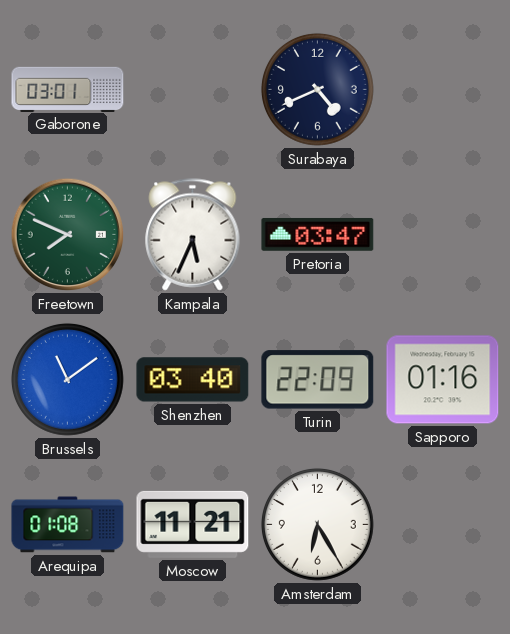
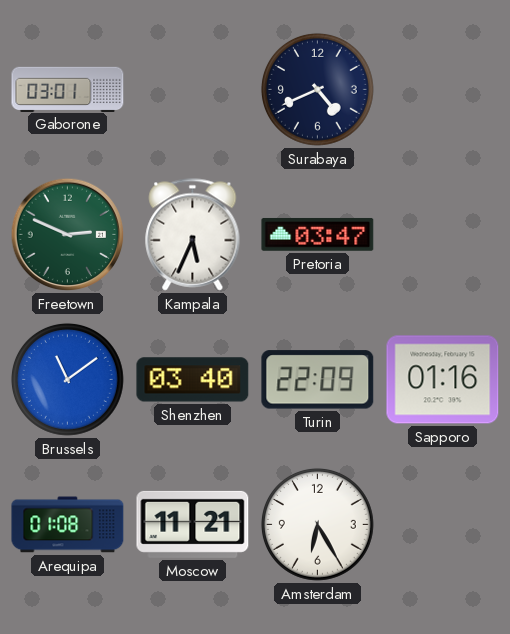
Freetown: 7:49 -> 2:49
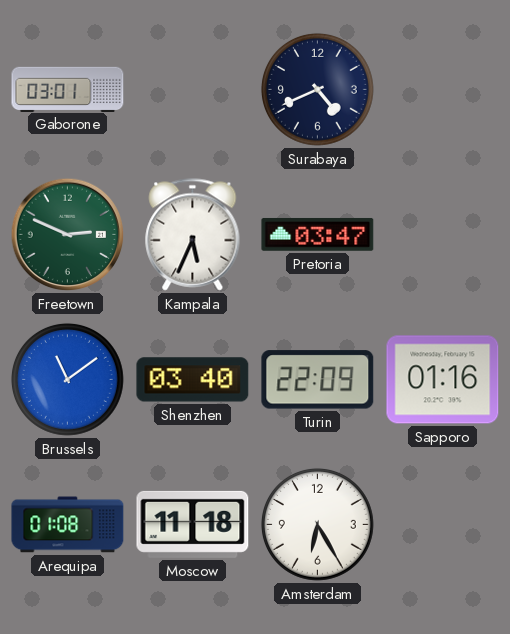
Moscow: 11:21 -> 11:18
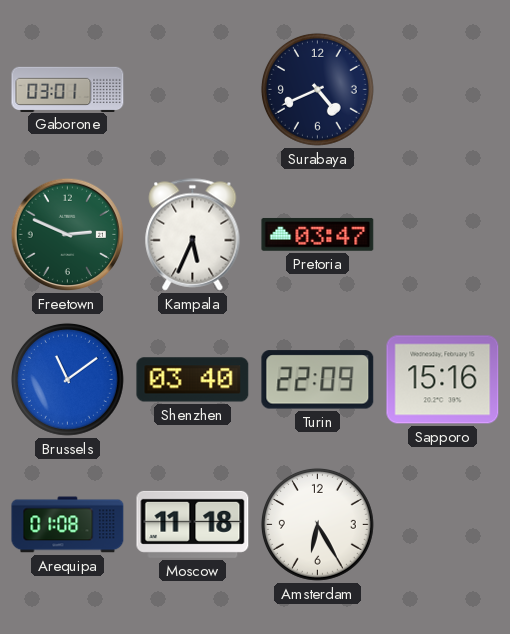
Sapporo: 01:16 -> 15:16
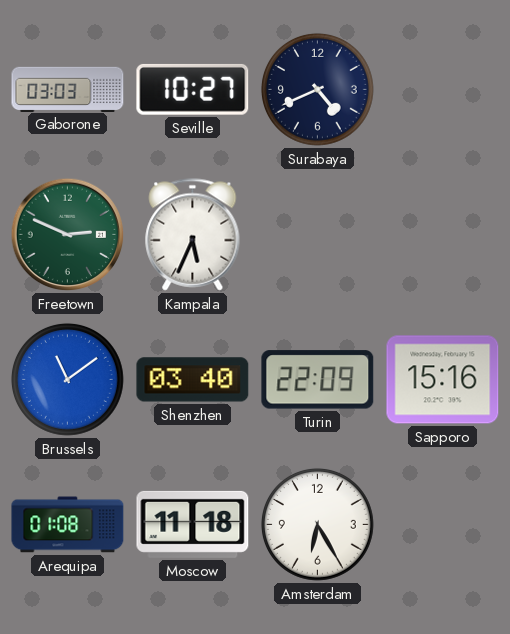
Gaborone: 03:01 -> 03:03
Seville: none -> 10:27
Pretoria: 03:47 -> none
